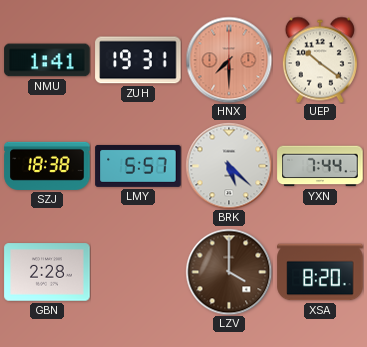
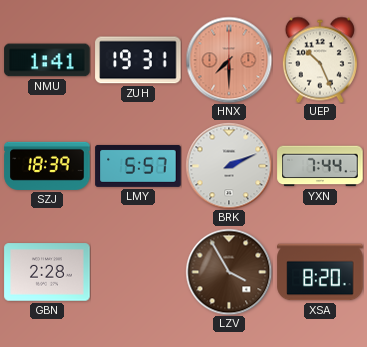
UEP: 10:21 -> 10:26
SZJ: 18:38 -> 18:39
BRK: 5:22 -> 2:11
LZV: 4:00 -> 3:55
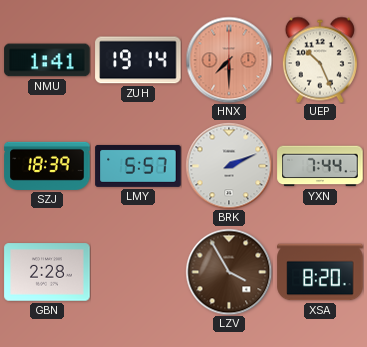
ZUH: 19:31 -> 19:14
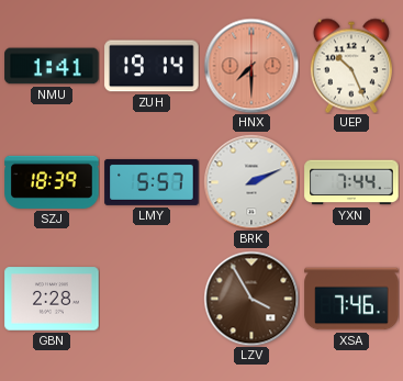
XSA: 8:20 -> 7:46
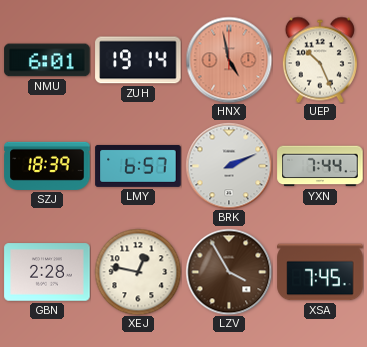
NMU: 1:41 -> 6:01
HNX: 7:30 -> 4:58
LMY: 5:57 -> 6:57
XEJ: none -> 12:47
XSA: 7:46 -> 7:45
